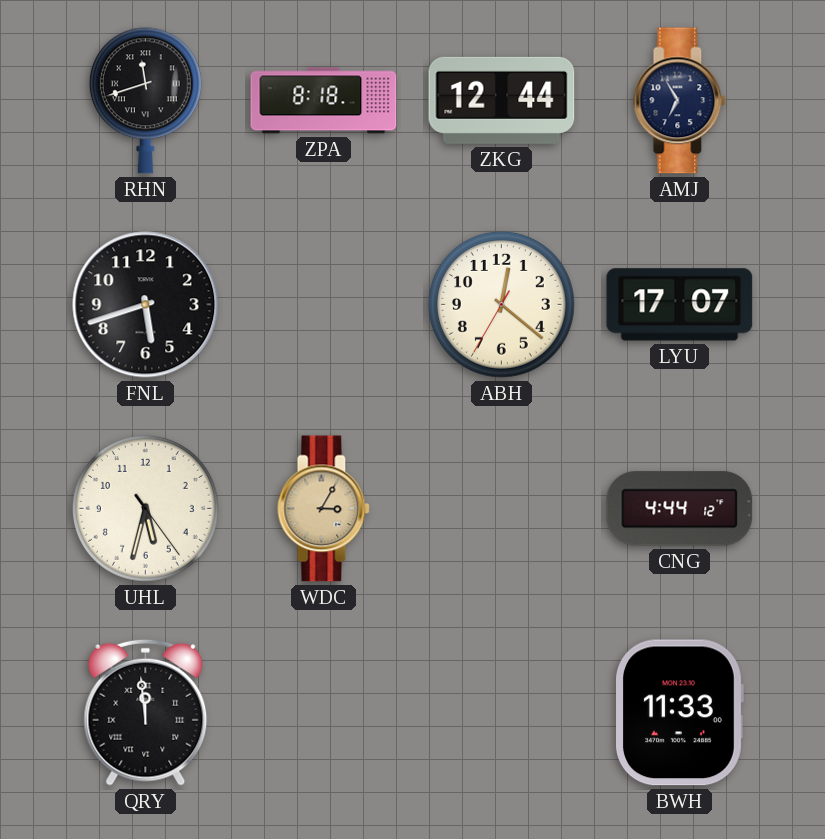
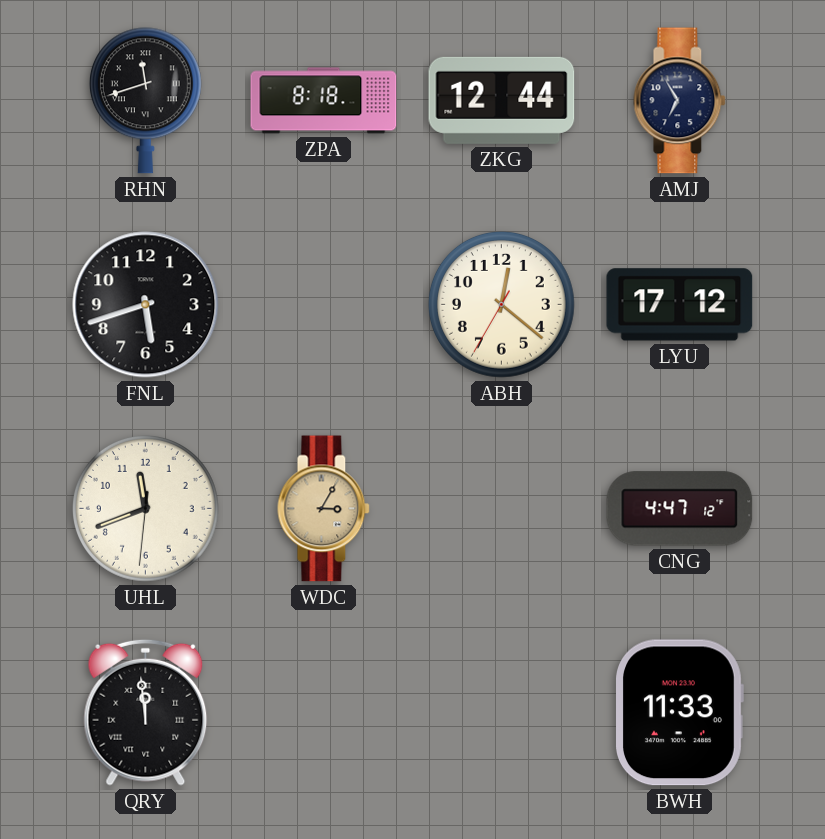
LYU: 17:07 -> 17:12
UHL: 5:32 -> 11:41
CNG: 4:44 -> 4:47
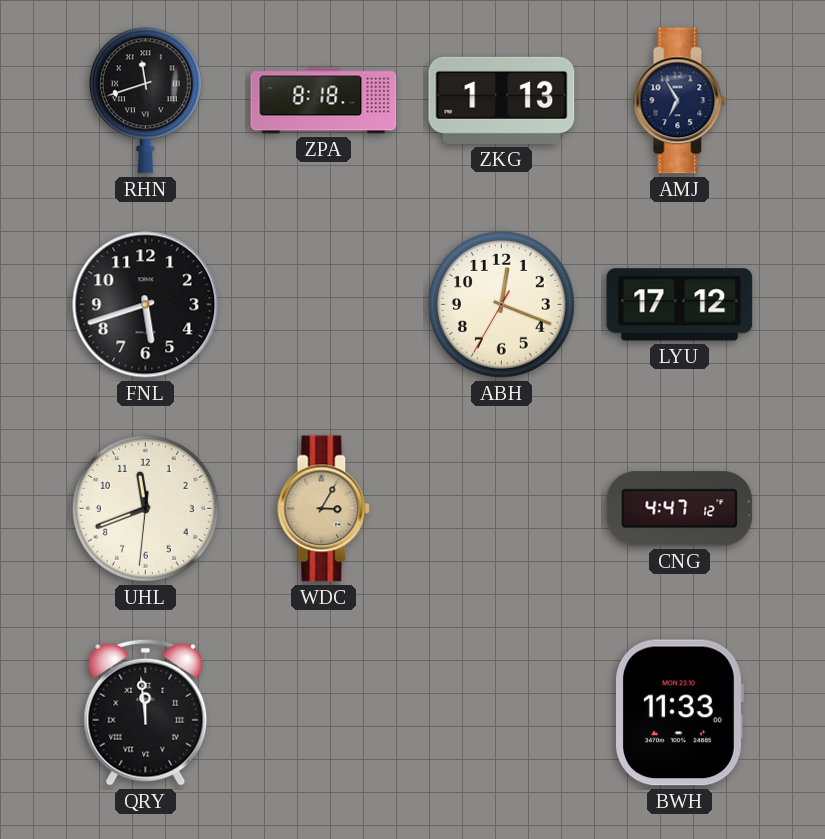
ZKG: 12:44 -> 1:13
ABH: 12:21 -> 12:18
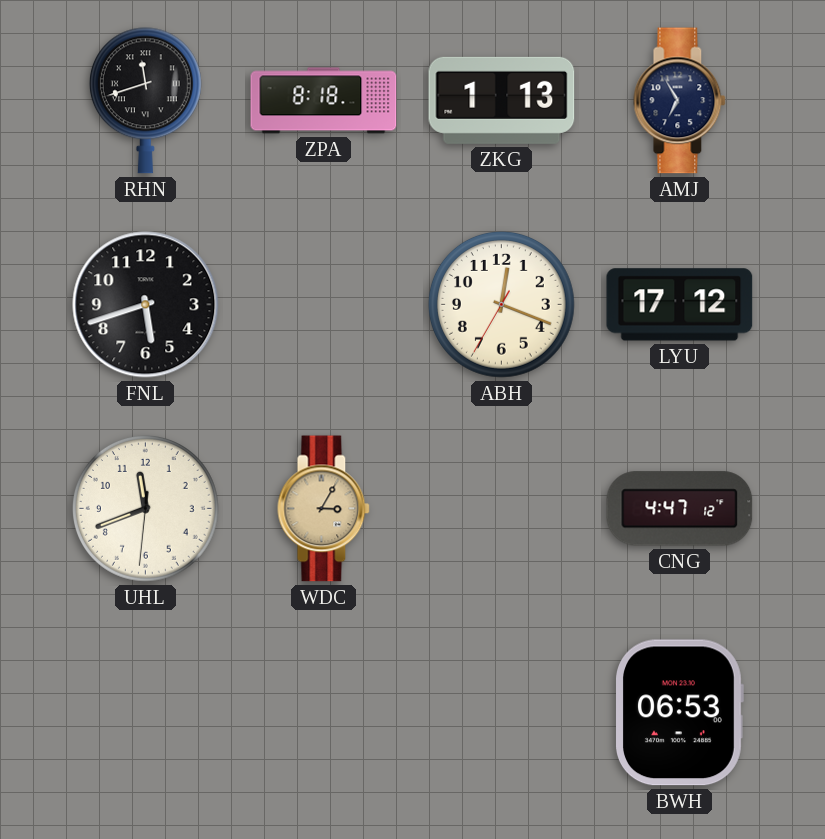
QRY: 11:59 -> none
BWH: 11:33 -> 06:53
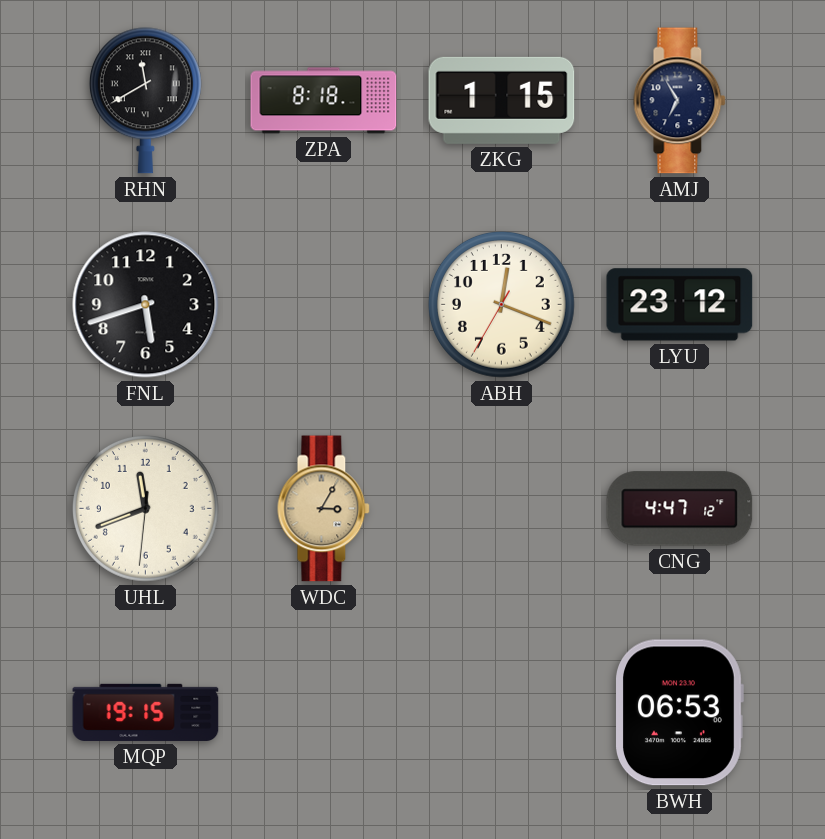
RHN: 11:42 -> 11:40
ZKG: 1:13 -> 1:15
LYU: 17:12 -> 23:12
MQP: none -> 19:15
